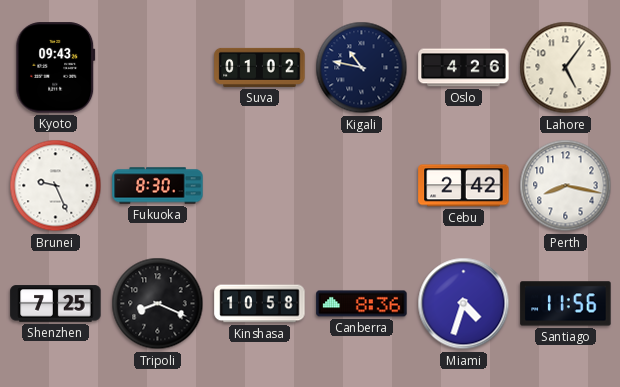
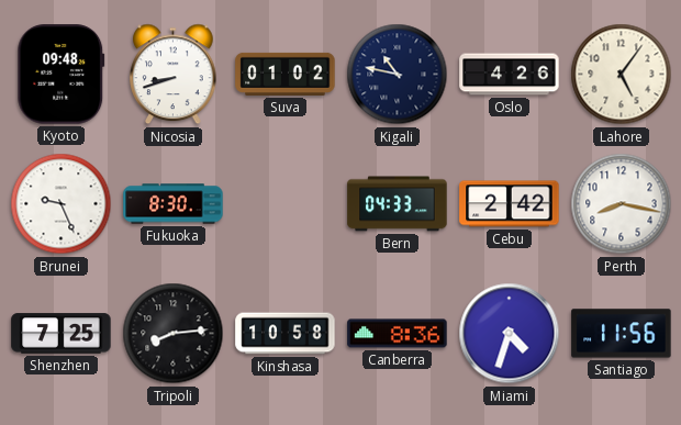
Kyoto: 09:43 -> 09:48
Nicosia: none -> 8:42
Bern: none -> 04:33
Tripoli: 8:19 -> 8:14
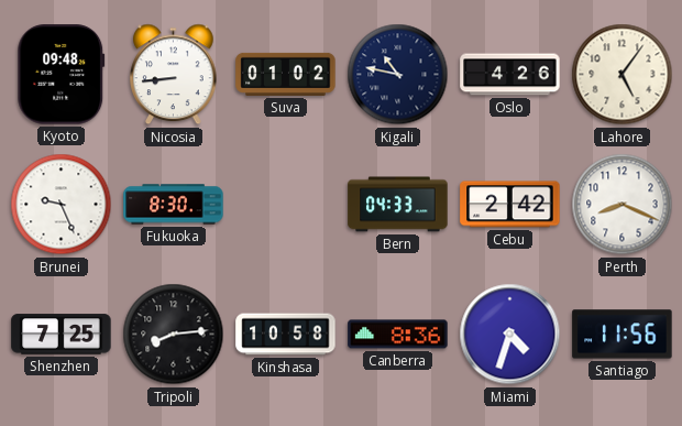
Nicosia: 8:42 -> 8:44
Perth: 8:17 -> 8:19
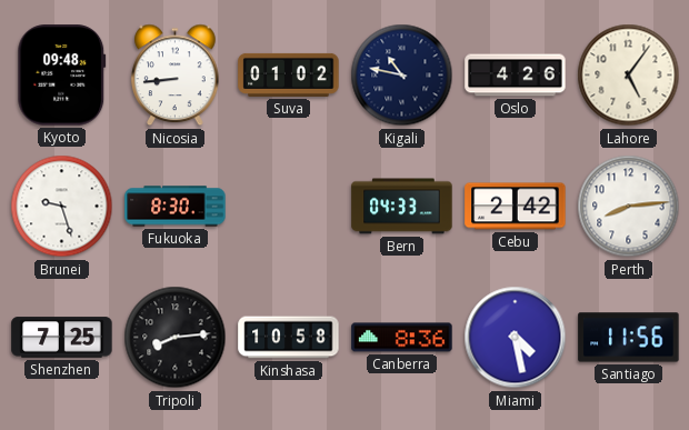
Brunei: 9:26 -> 9:27
Perth: 8:19 -> 8:14
Miami: 4:33 -> 4:28
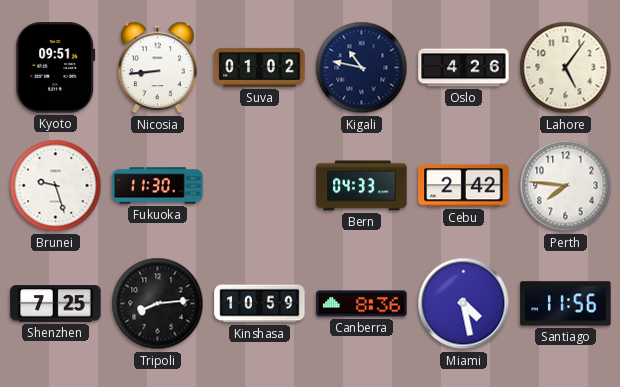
Kyoto: 09:48 -> 09:51
Fukuoka: 8:30 -> 11:30
Perth: 8:14 -> 7:46
Kinshasa: 10:58 -> 10:59
